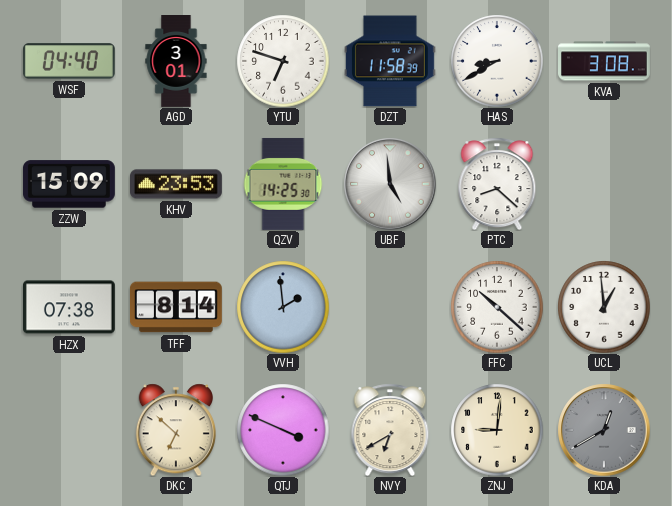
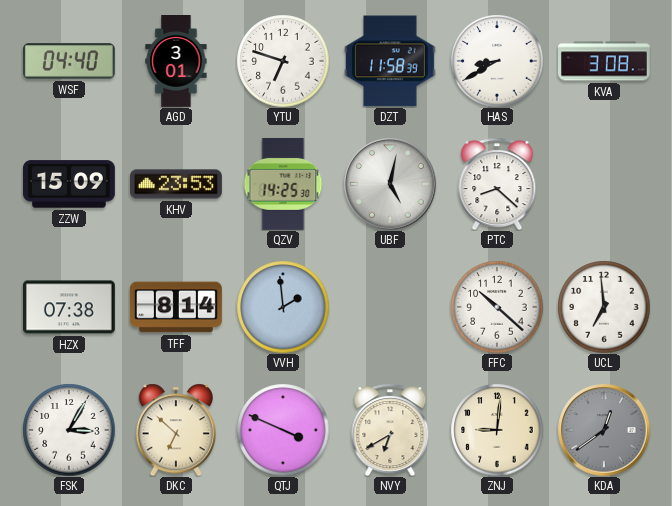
UBF: 4:59 -> 5:02
UCL: 12:59 -> 6:59
FSK: none -> 3:05
KDA: 12:40 -> 12:39
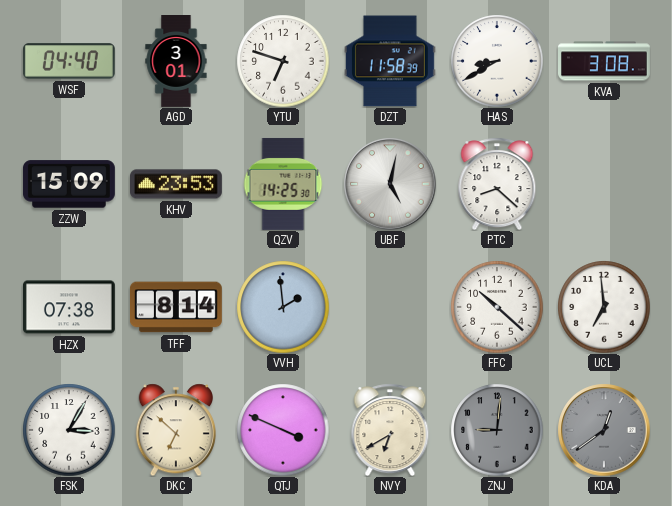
ZNJ dial: cream -> grey
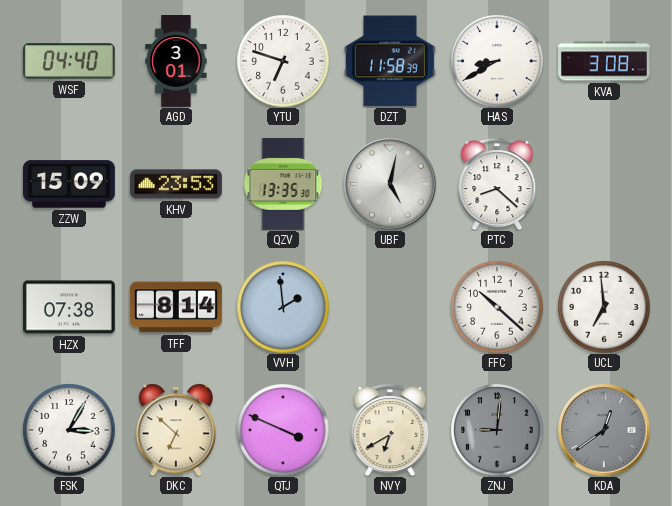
QZV: 14:25 -> 13:35
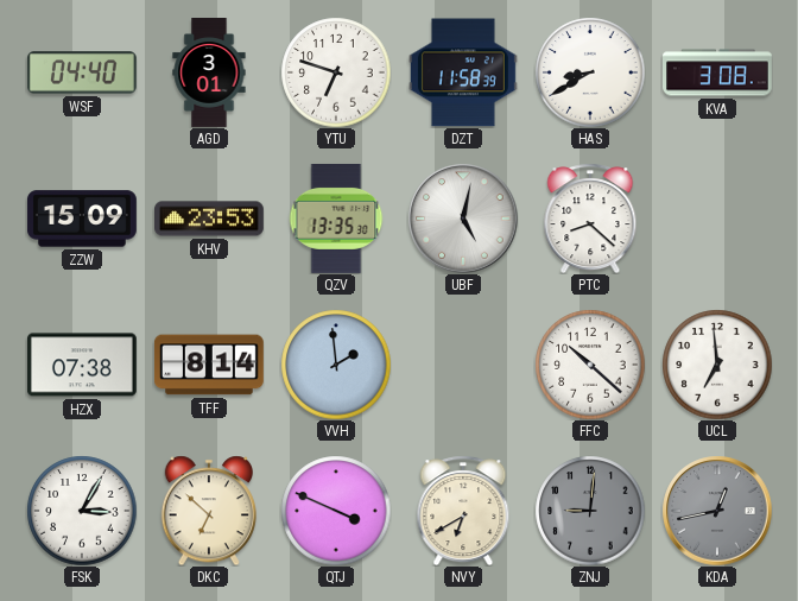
KDA: 12:39 -> 12:43
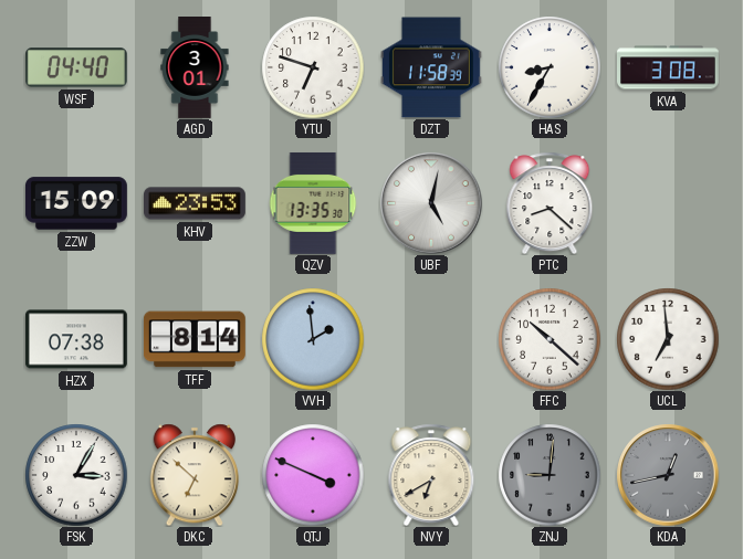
HAS: 8:40 -> 8:35
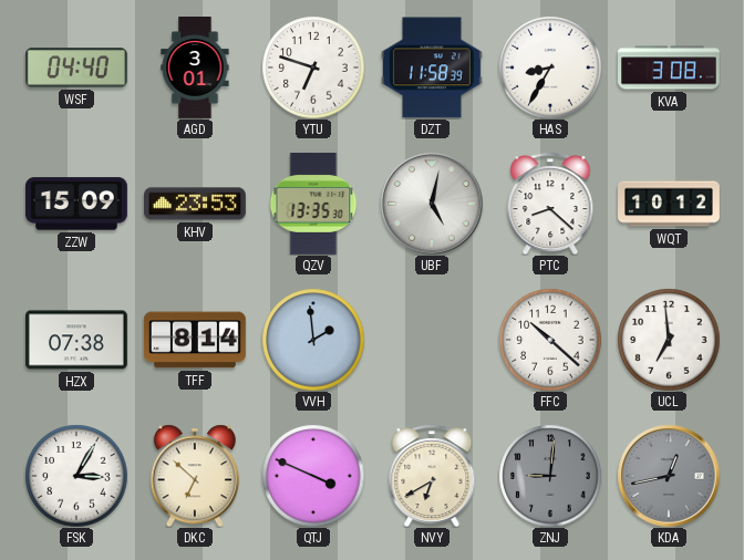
WQT: none -> 10:12
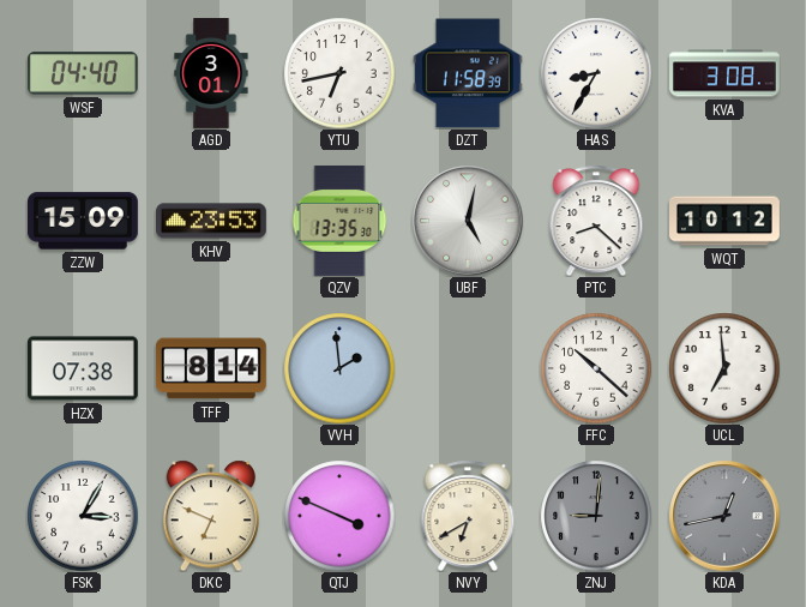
YTU: 6:48 -> 6:43
DKC: 6:52 -> 6:49
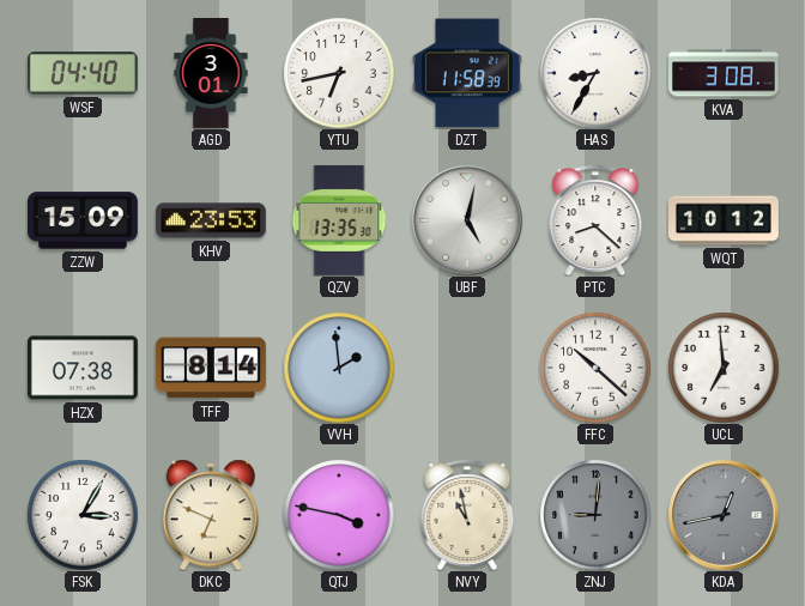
QTJ: 3:49 -> 3:47
NVY: 6:40 -> 10:58
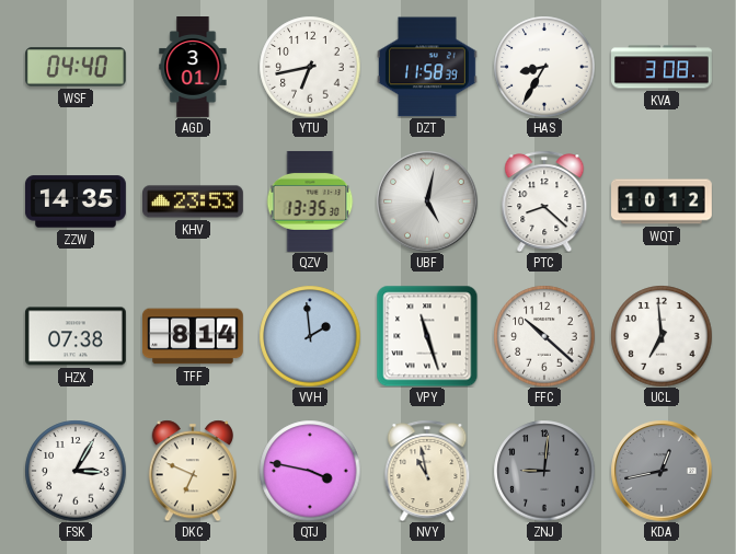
ZZW: 15:09 -> 14:35
VPY: none -> 11:27
